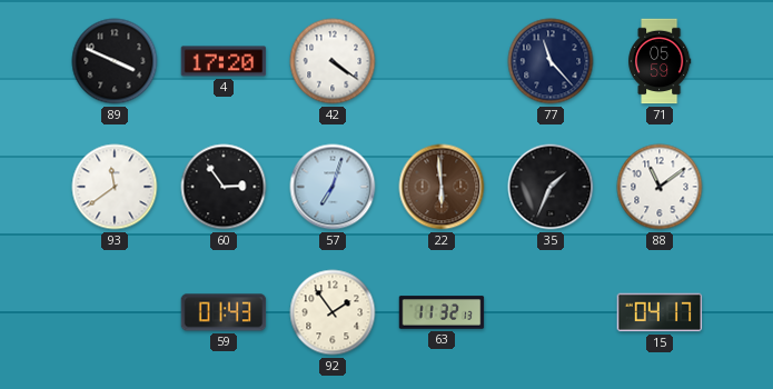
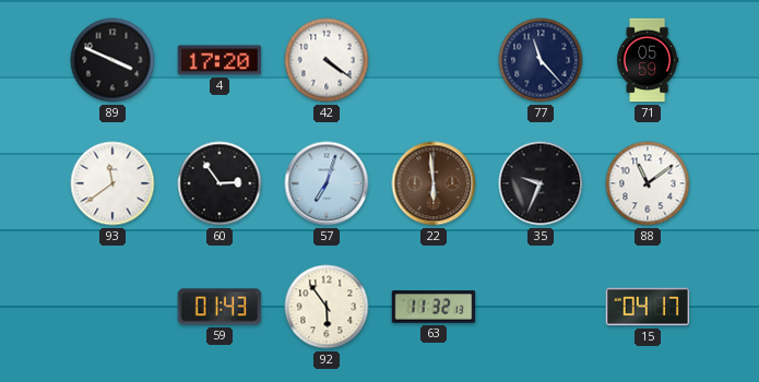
35: 1:34 -> 9:34
92: 1:54 -> 5:54
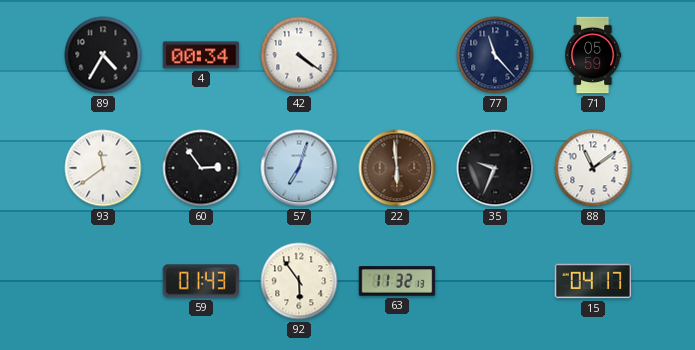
89: 3:49 -> 4:35
4: 17:20 -> 00:34
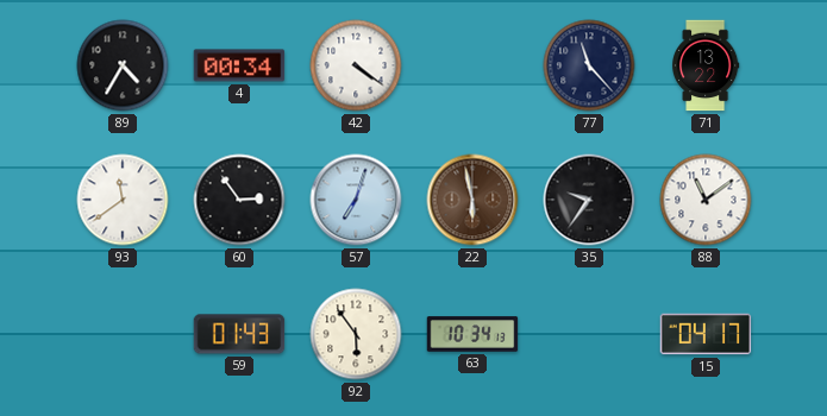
71: 05:59 -> 13:22
22: 5:59 -> 5:58
35: 9:34 -> 9:36
63: 11:32 -> 10:34
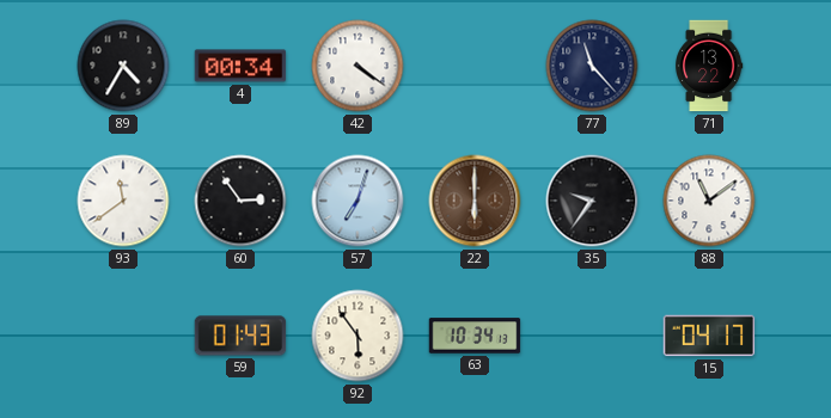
22: 5:58 -> 6:00
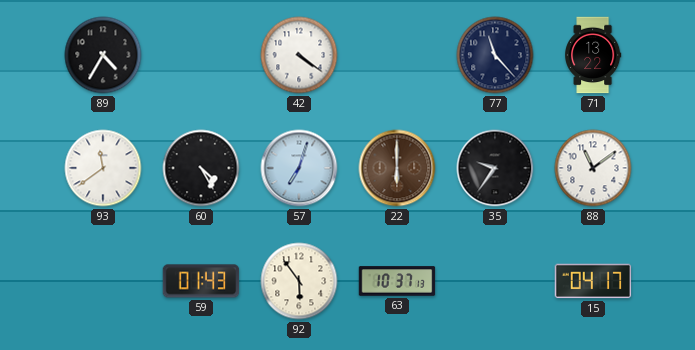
4: 00:34 -> none
60: 2:54 -> 4:25
63: 10:34 -> 10:37
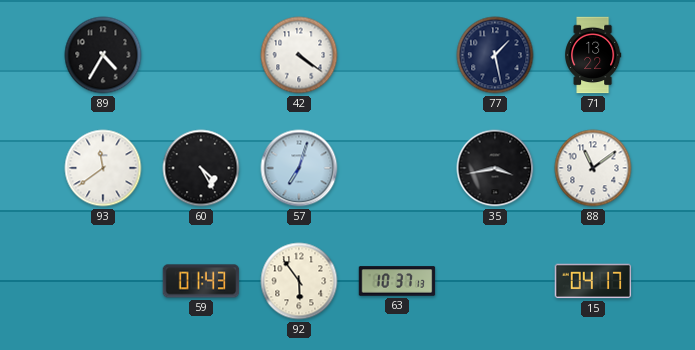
77: 11:23 -> 1:28
22: 6:00 -> none
35: 9:36 -> 3:43
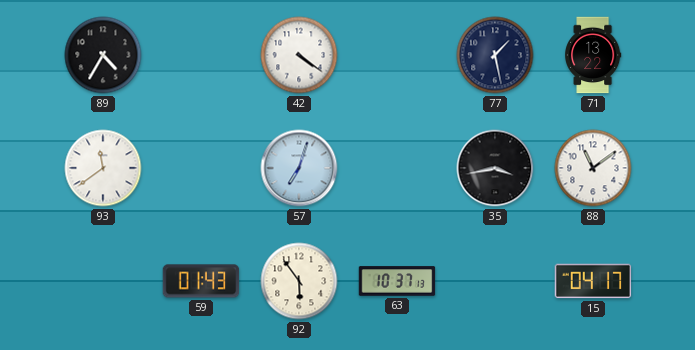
60: 4:25 -> none
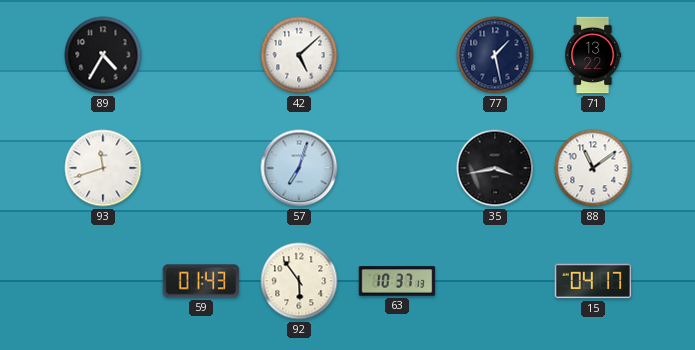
42: 4:21 -> 5:08
93: 11:39 -> 11:42
